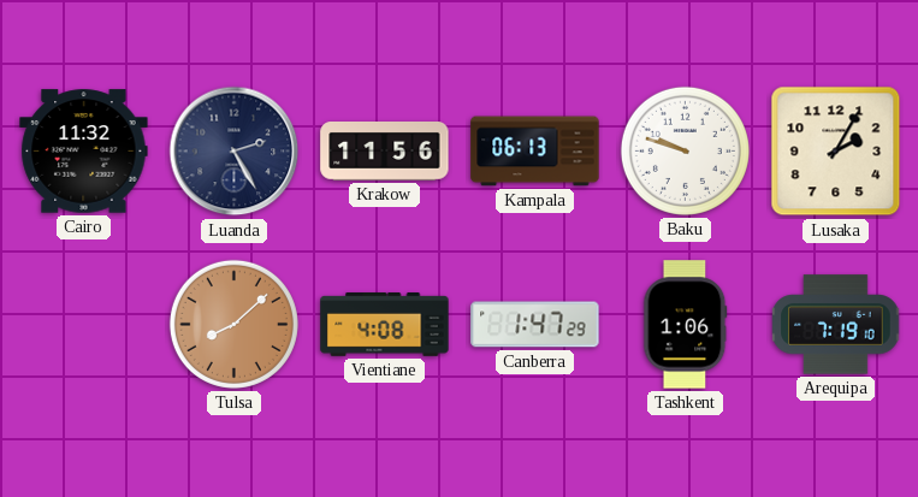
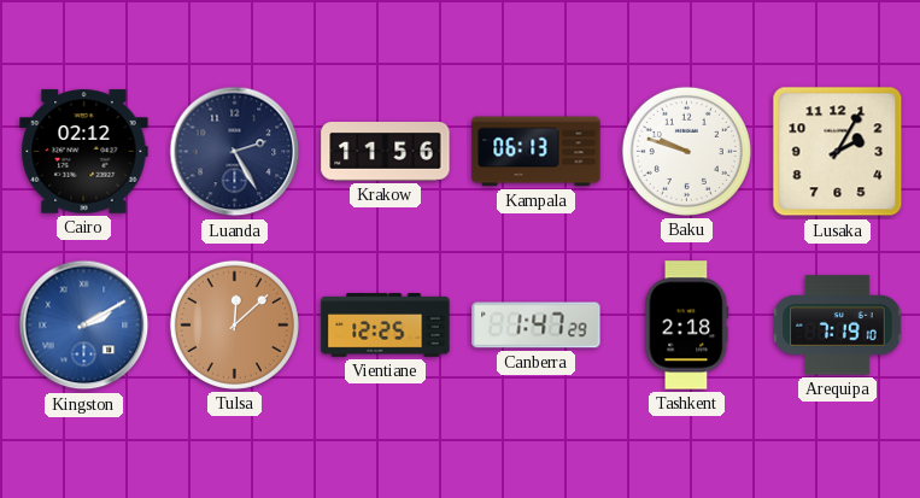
Cairo: 11:32 -> 02:12
Kingston: none -> 2:10
Tulsa: 8:08 -> 12:08
Vientiane: 4:08 -> 12:25
Tashkent: 1:06 -> 2:18
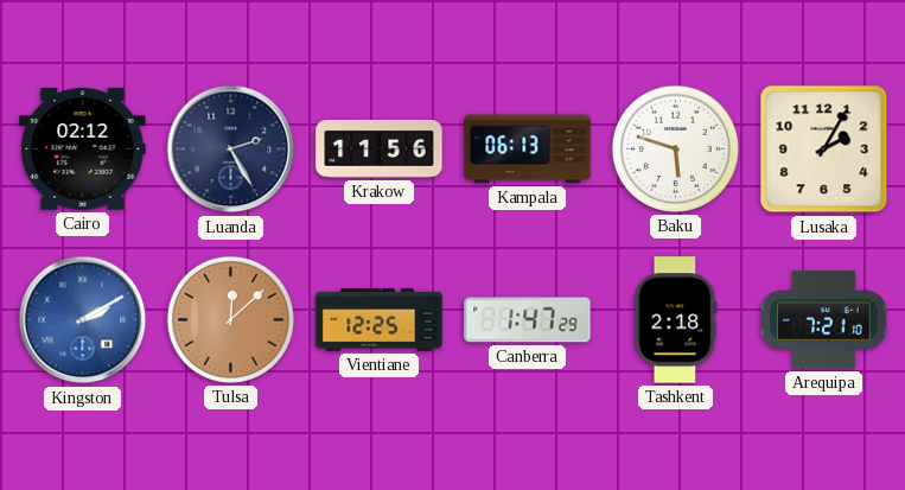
Baku: 9:48 -> 5:48
Arequipa: 7:19 -> 7:21
